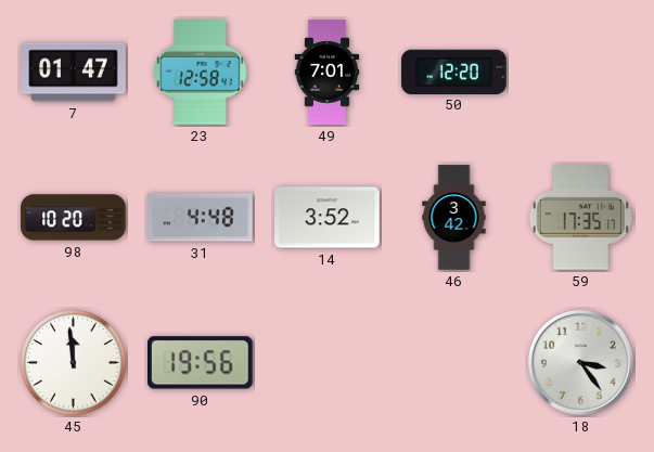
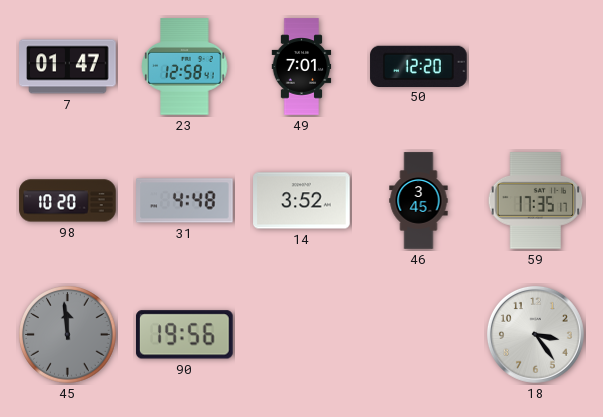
46: 3:42 -> 3:45
45 dial: white -> grey
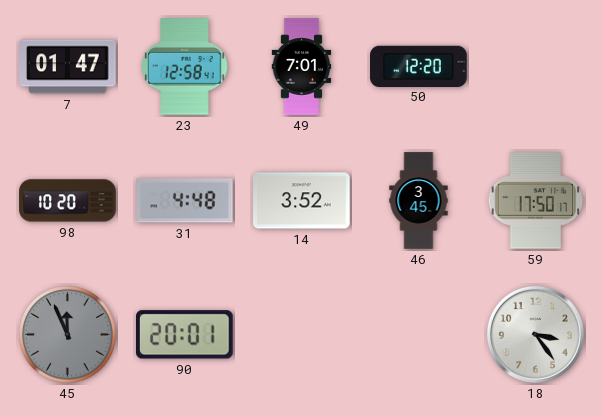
59: 17:35 -> 17:50
45: 11:59 -> 11:56
90: 19:56 -> 20:01
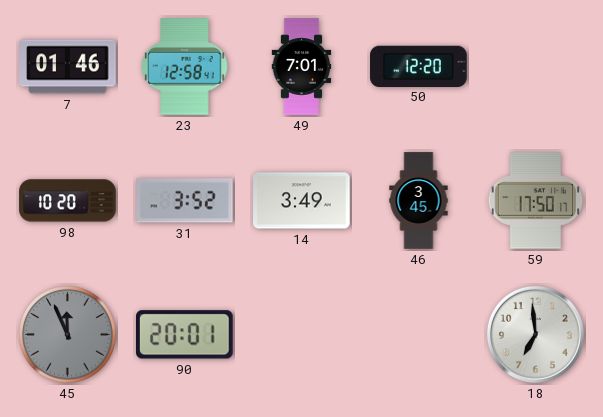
7: 01:47 -> 01:46
31: 4:48 -> 3:52
14: 3:52 -> 3:49
18: 3:24 -> 6:59
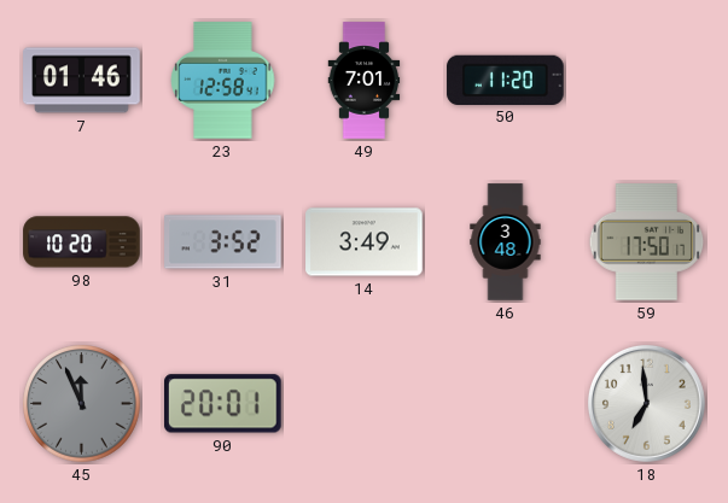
50: 12:20 -> 11:20
46: 3:45 -> 3:48
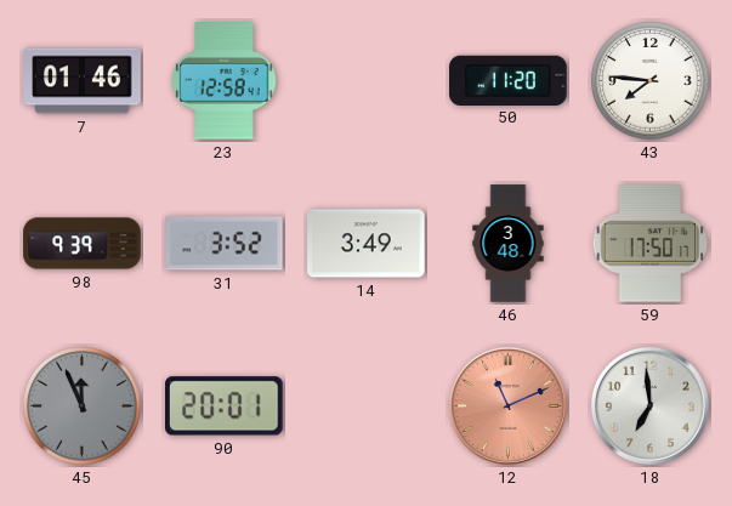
49: 7:01 -> none
43: none -> 7:46
98: 10:20 -> 9:39
12: none -> 11:11
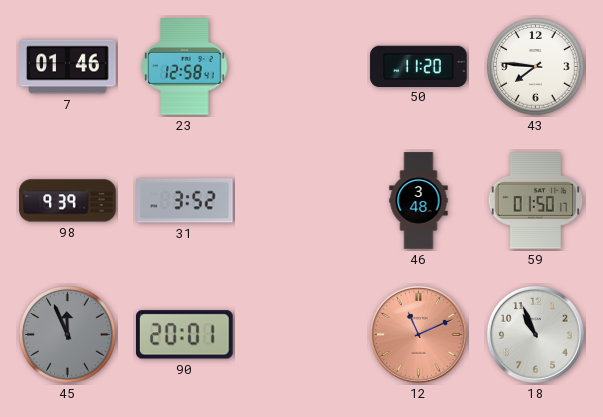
14: 3:49 -> none
59: 17:50 -> 01:50
18: 6:59 -> 10:56
